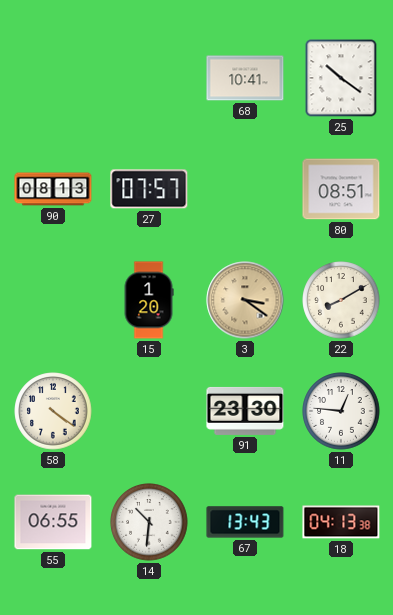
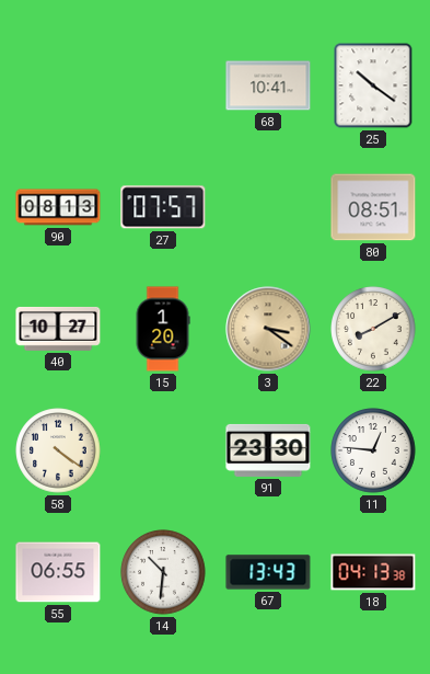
40: none -> 10:27
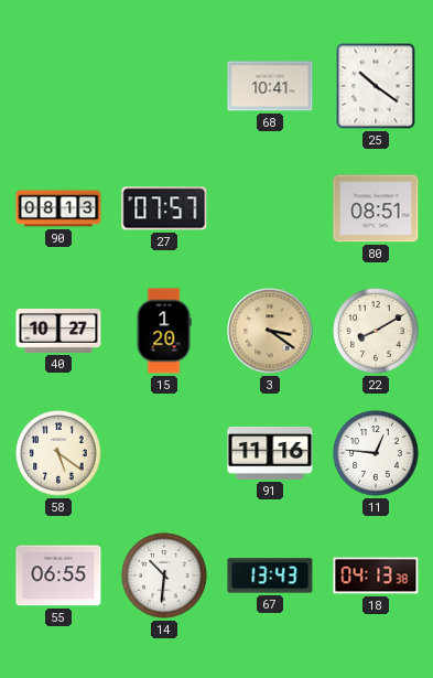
58: 4:21 -> 5:21
91: 23:30 -> 11:16
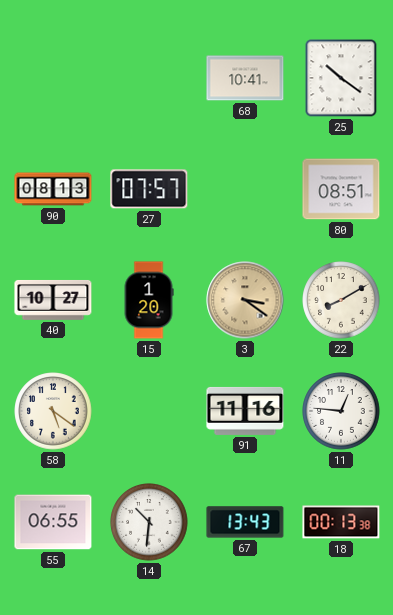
18: 04:13 -> 00:13
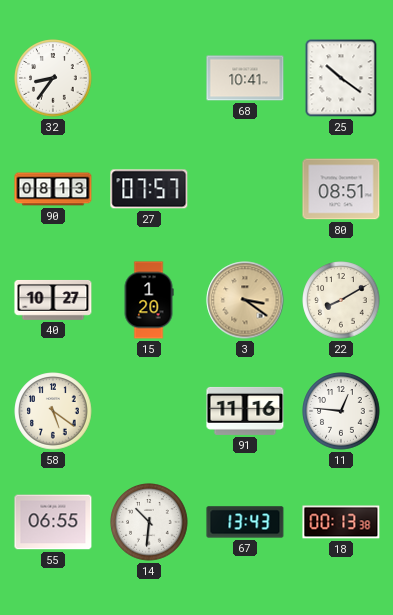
32: none -> 8:36
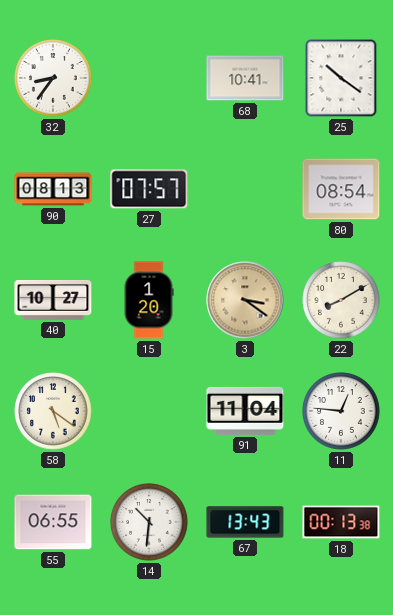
80: 08:51 -> 08:54
91: 11:16 -> 11:04
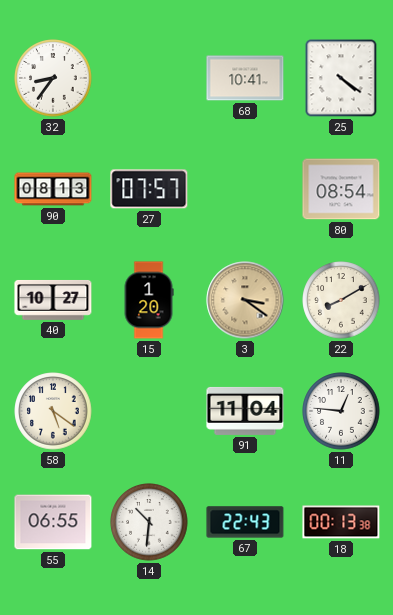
25: 10:21 -> 4:21
67: 13:43 -> 22:43
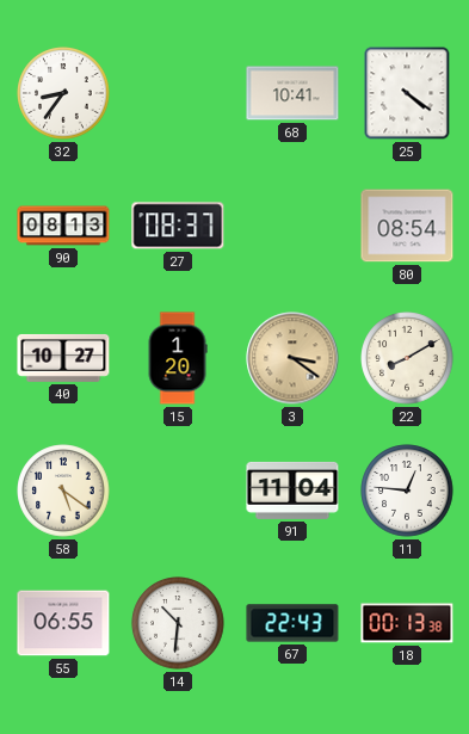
27: 07:57 -> 08:37
